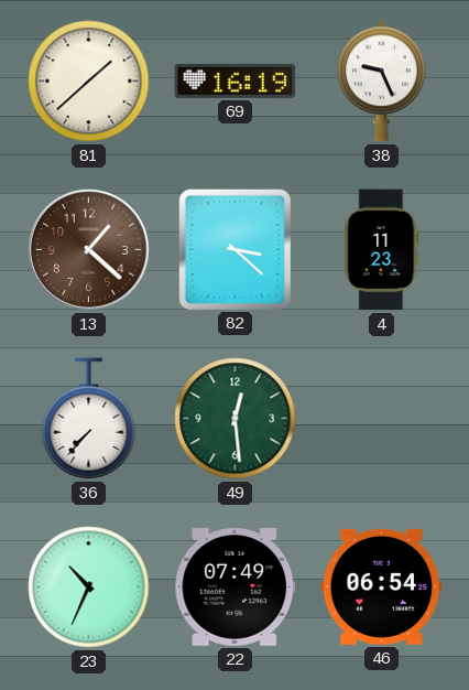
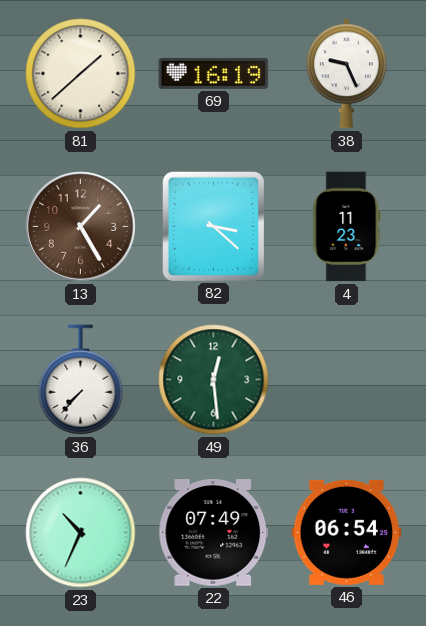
13: 1:22 -> 1:25
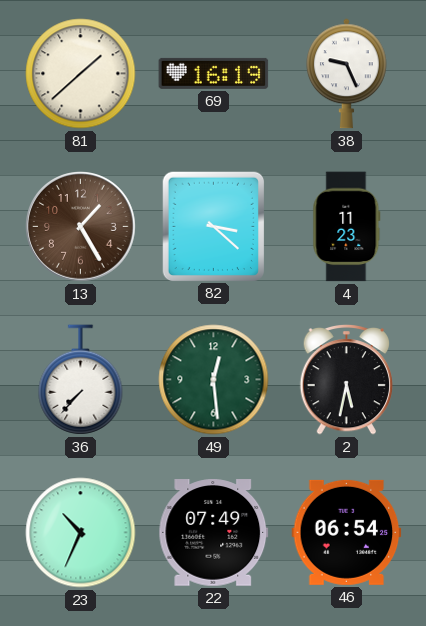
2: none -> 5:32
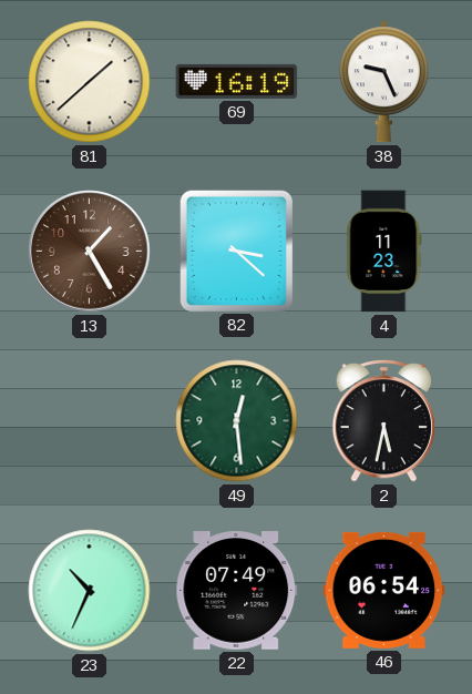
36: 7:37 -> none
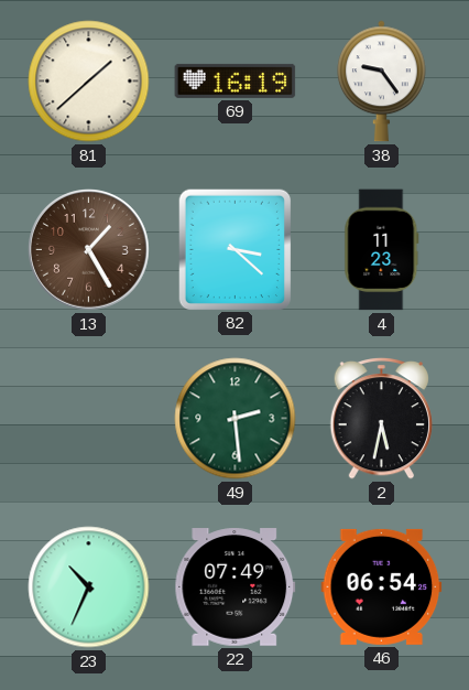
38: 9:26 -> 9:24
49: 12:29 -> 2:29
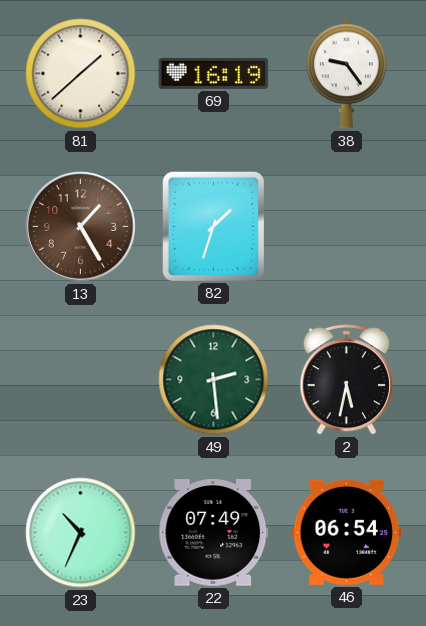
82: 3:22 -> 1:33
4: 11:23 -> none
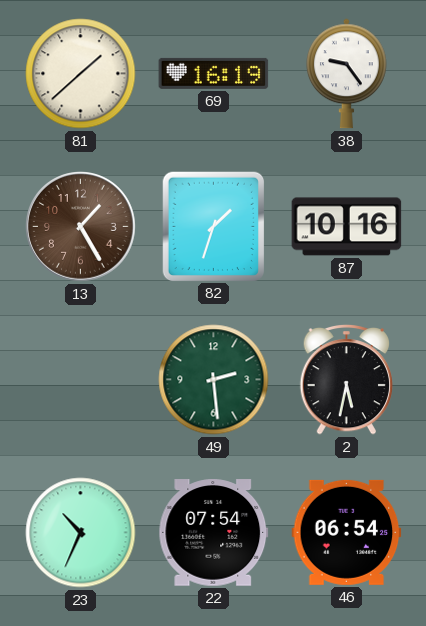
87: none -> 10:16
22: 07:49 -> 07:54
